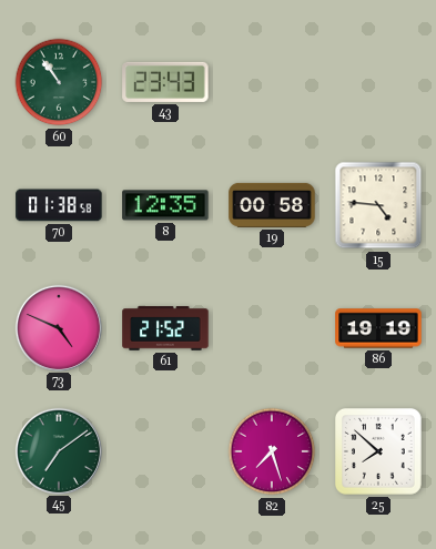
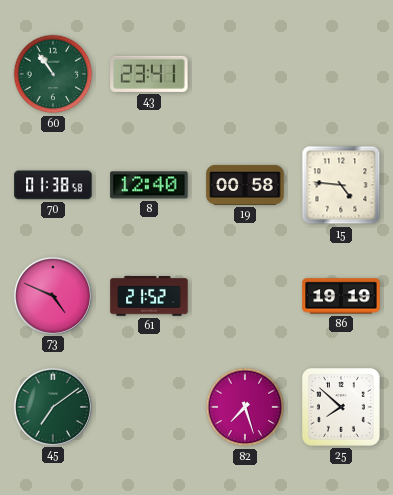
43: 23:43 -> 23:41
8: 12:35 -> 12:40
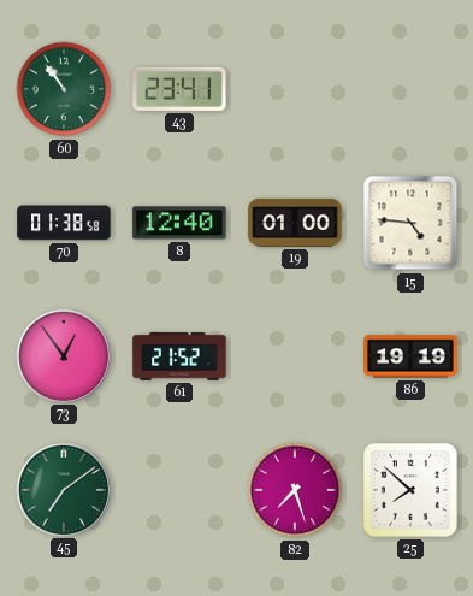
19: 00:58 -> 01:00
73: 4:49 -> 12:54
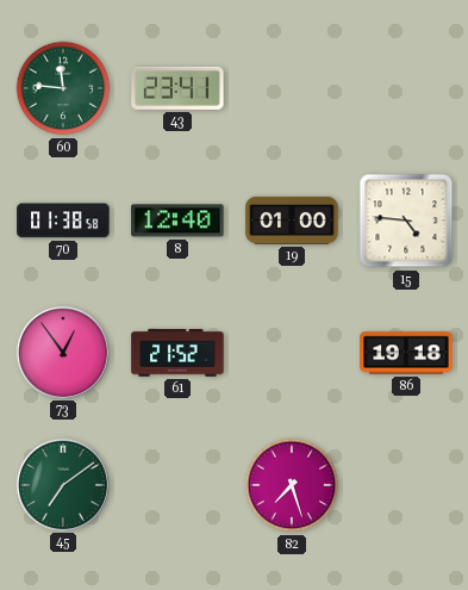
60: 10:54 -> 11:46
86: 19:19 -> 19:18
25: 7:52 -> none
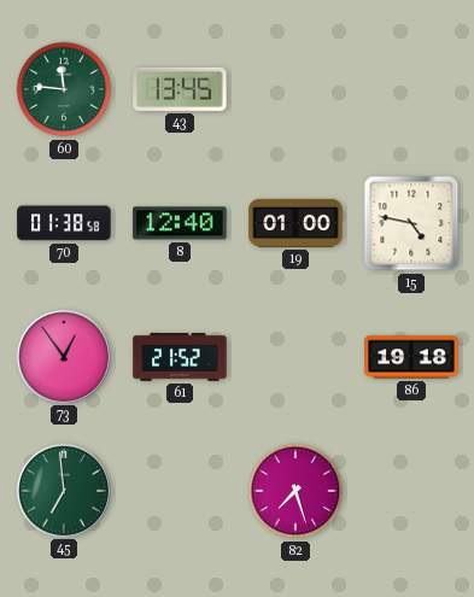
43: 23:41 -> 13:45
15: 4:46 -> 4:47
45: 7:09 -> 6:59
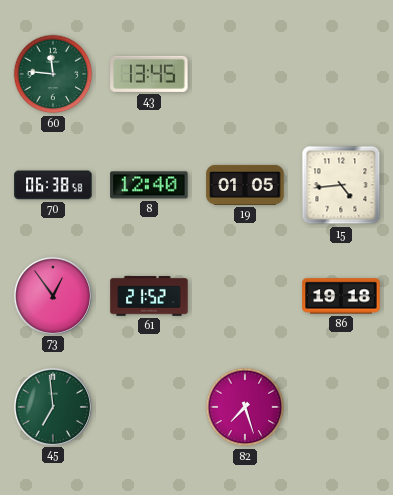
70: 01:38 -> 06:38
19: 01:00 -> 01:05
15: 4:47 -> 4:44
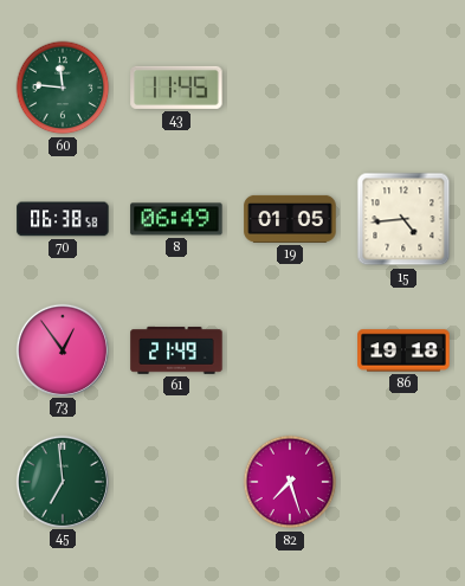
43: 13:45 -> 11:45
8: 12:40 -> 06:49
61: 21:52 -> 21:49
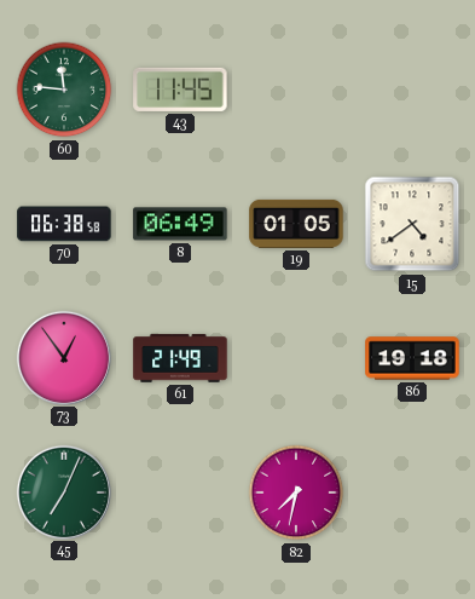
15: 4:44 -> 4:39
45: 6:59 -> 7:04
82: 7:27 -> 7:32
